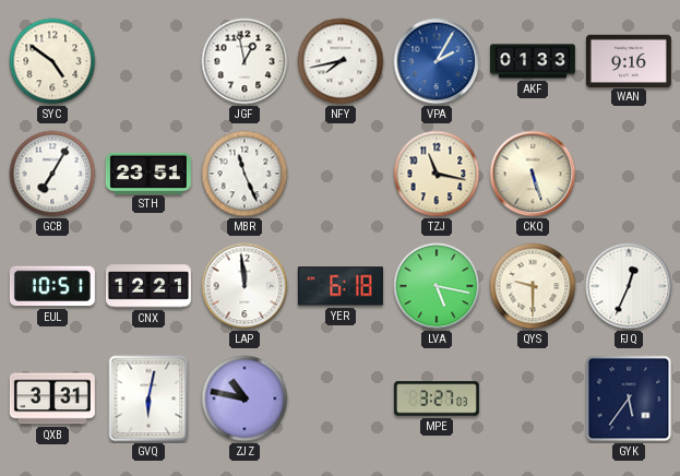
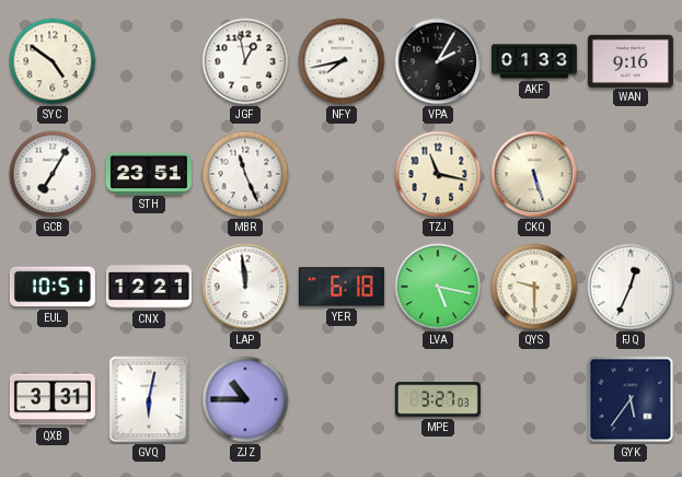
VPA dial: blue -> black
ZJZ: 10:47 -> 10:45
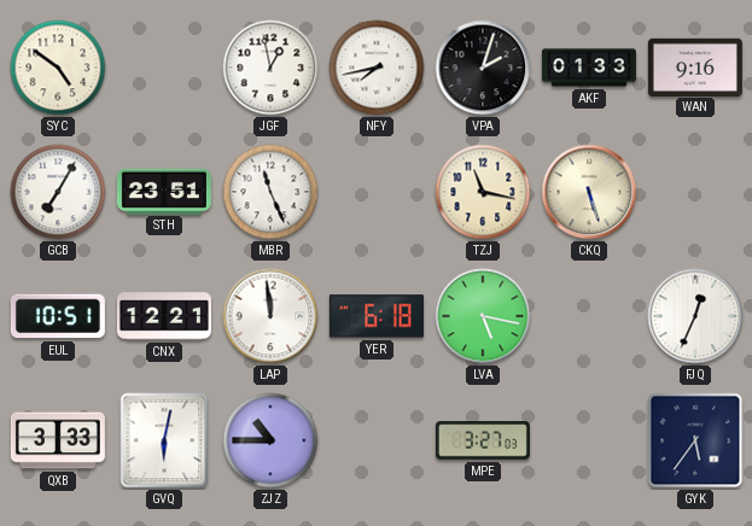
VPA: 2:05 -> 2:03
QYS: 9:30 -> none
QXB: 3:31 -> 3:33
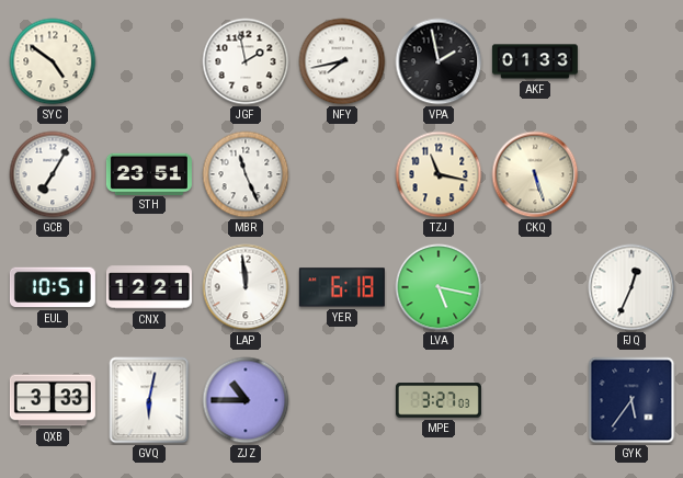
JGF: 12:58 -> 1:58
VPA: 2:03 -> 1:58
WAN: 9:16 -> none
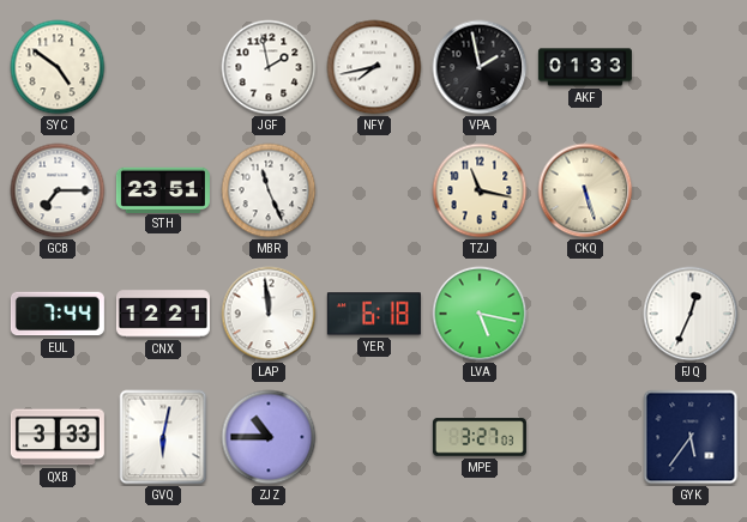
GCB: 7:05 -> 7:15
EUL: 10:51 -> 7:44
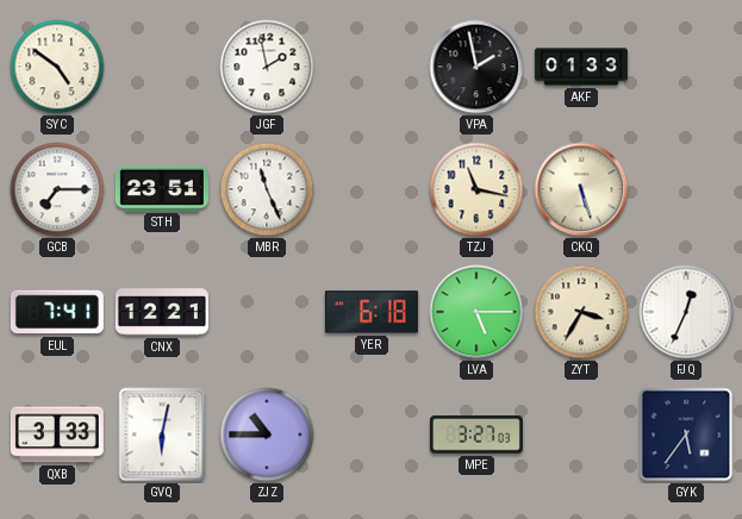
NFY: 7:43 -> none
EUL: 7:44 -> 7:41
LAP: 11:59 -> none
LVA: 5:17 -> 5:15
ZYT: none -> 3:35
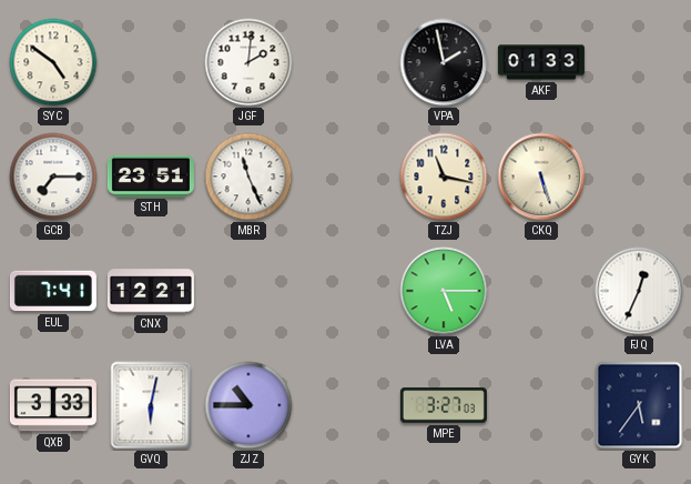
JGF: 1:58 -> 2:01
YER: 6:18 -> none
ZYT: 3:35 -> none
